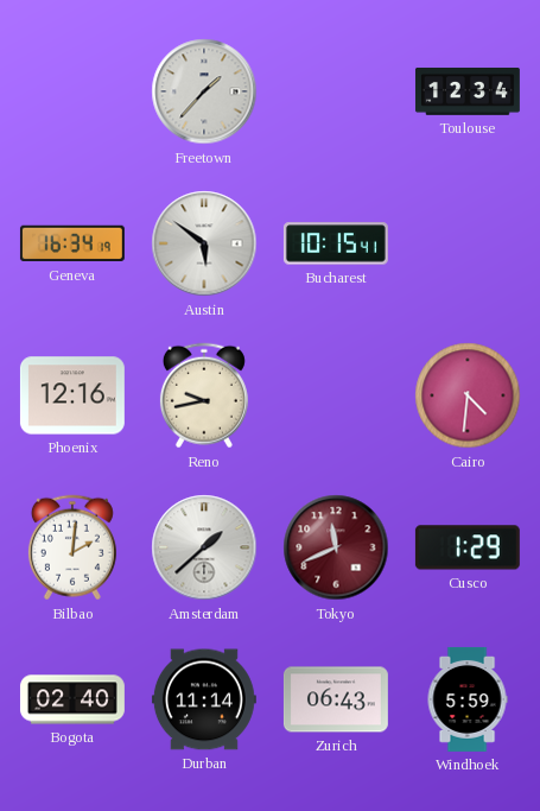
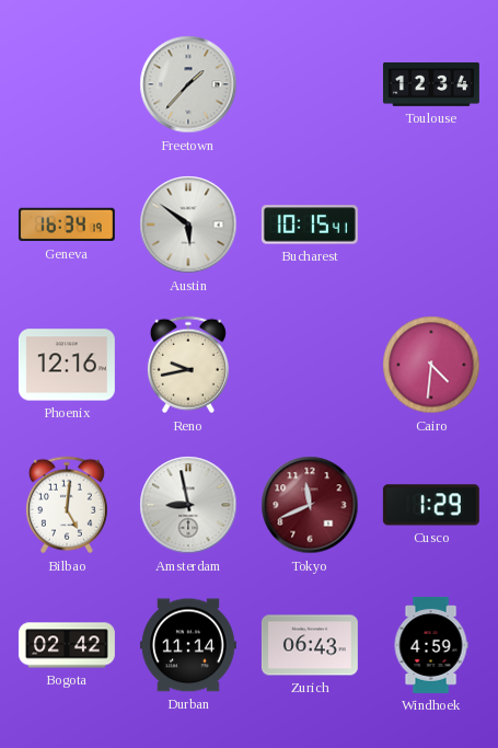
Bilbao: 2:01 -> 5:01
Amsterdam: 1:38 -> 8:58
Bogota: 02:40 -> 02:42
Windhoek: 5:59 -> 4:59
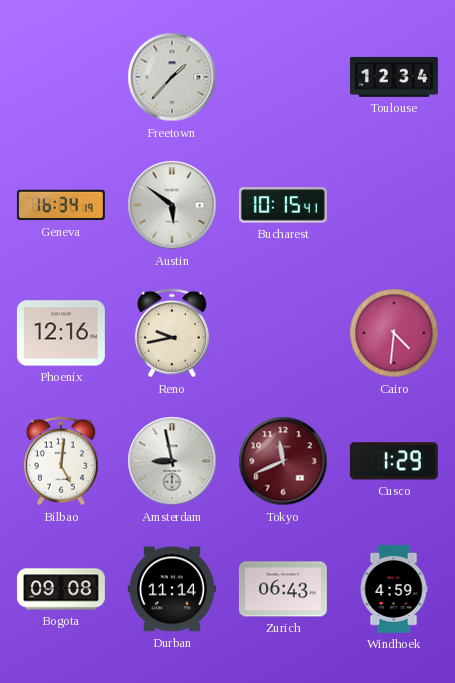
Bogota: 02:42 -> 09:08
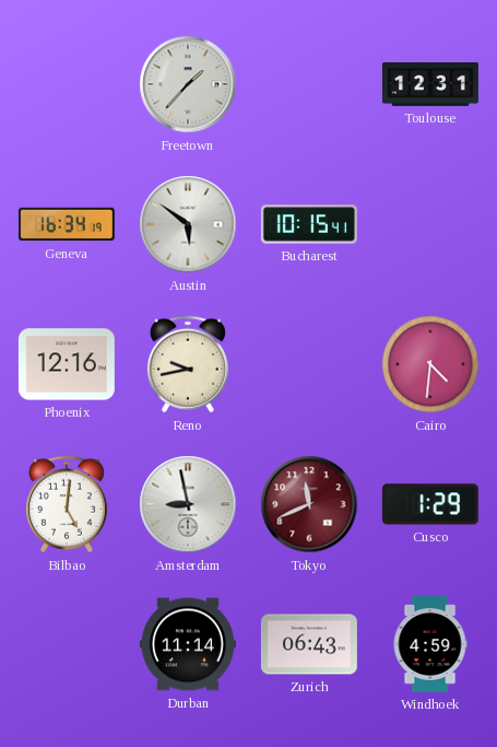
Toulouse: 12:34 -> 12:31
Bogota: 09:08 -> none
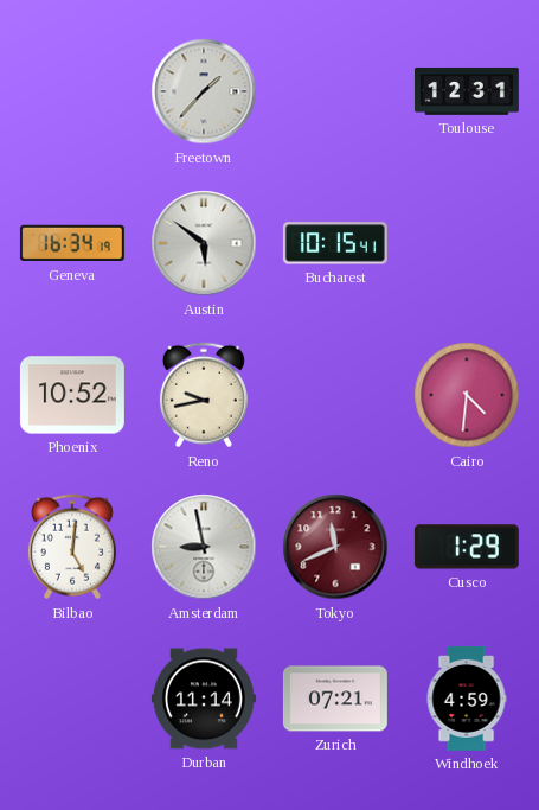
Phoenix: 12:16 -> 10:52
Zurich: 06:43 -> 07:21
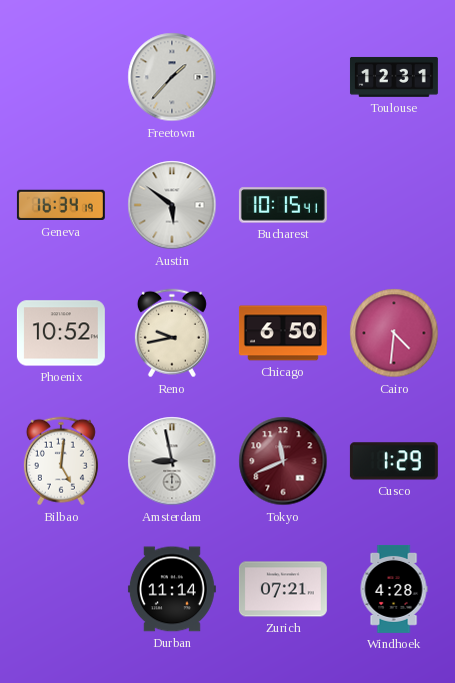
Chicago: none -> 6:50
Windhoek: 4:59 -> 4:28
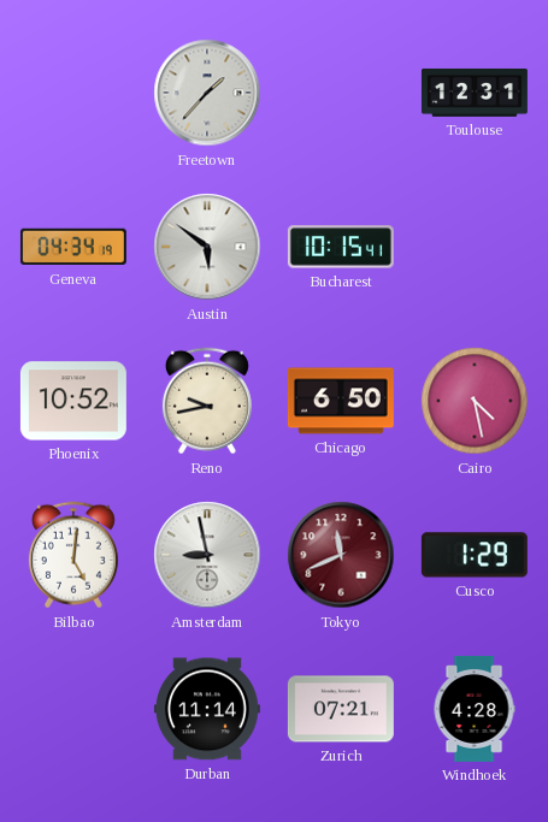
Geneva: 16:34 -> 04:34
Cairo: 4:31 -> 4:28
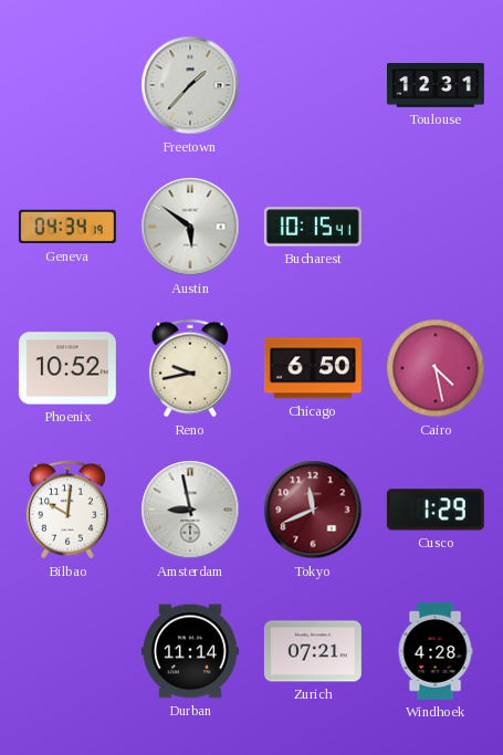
Bilbao: 5:01 -> 10:01
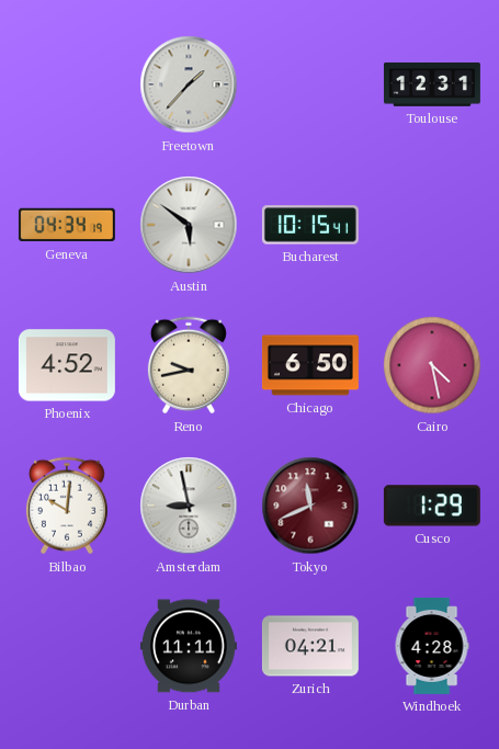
Phoenix: 10:52 -> 4:52
Durban: 11:14 -> 11:11
Zurich: 07:21 -> 04:21
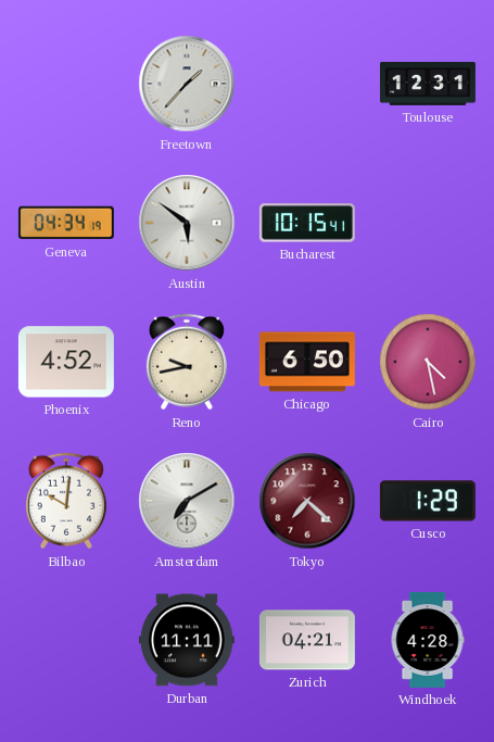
Amsterdam: 8:58 -> 7:10
Tokyo: 11:41 -> 7:22
